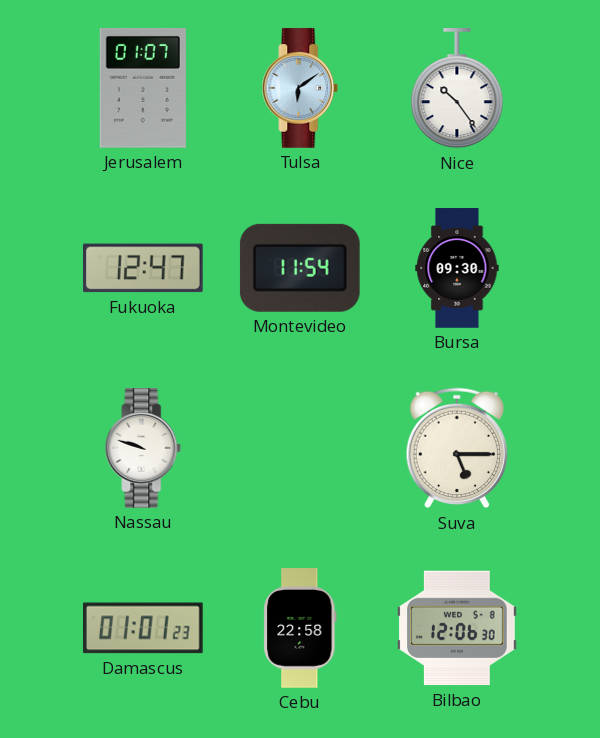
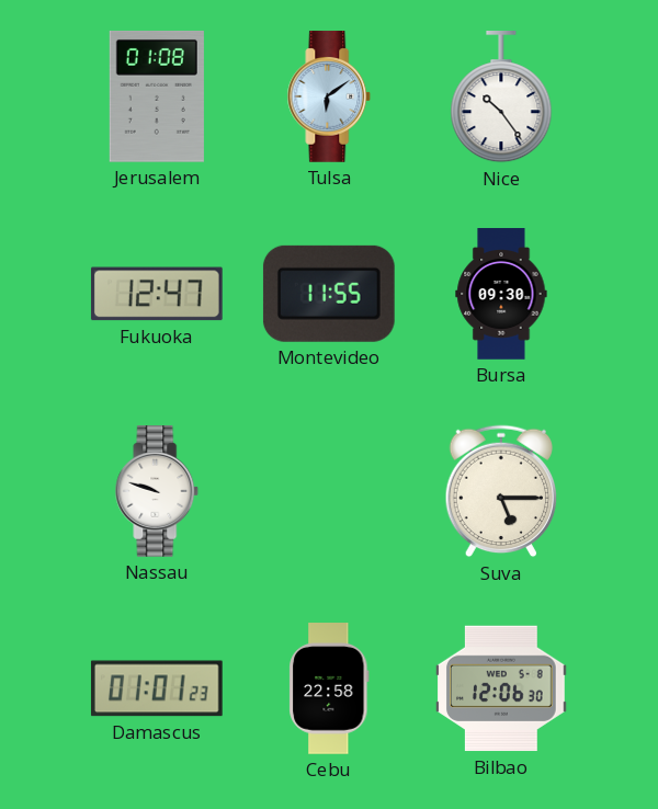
Jerusalem: 01:07 -> 01:08
Montevideo: 11:54 -> 11:55
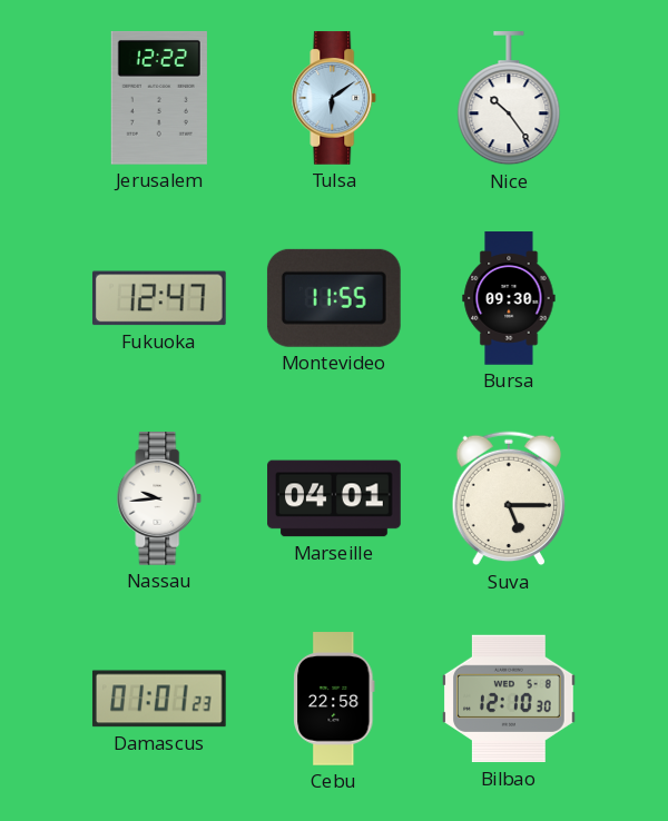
Jerusalem: 01:08 -> 12:22
Nassau: 9:48 -> 9:44
Marseille: none -> 04:01
Bilbao: 12:06 -> 12:10
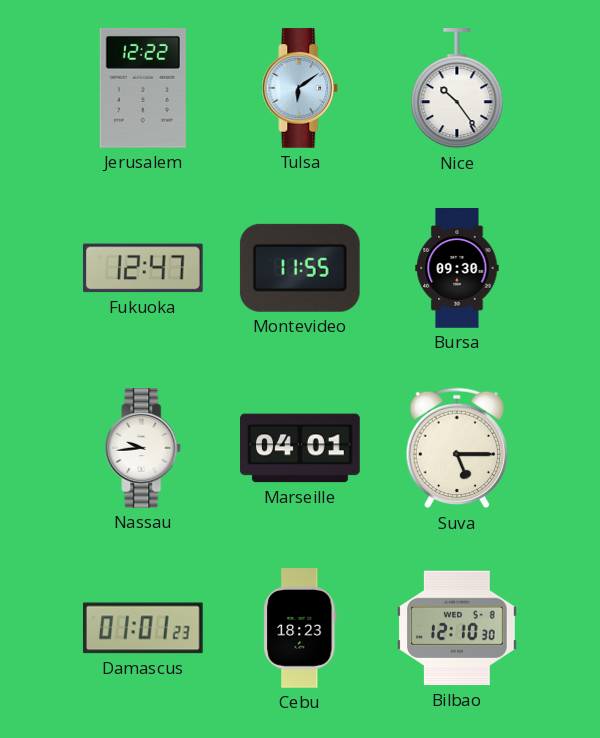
Cebu: 22:58 -> 18:23
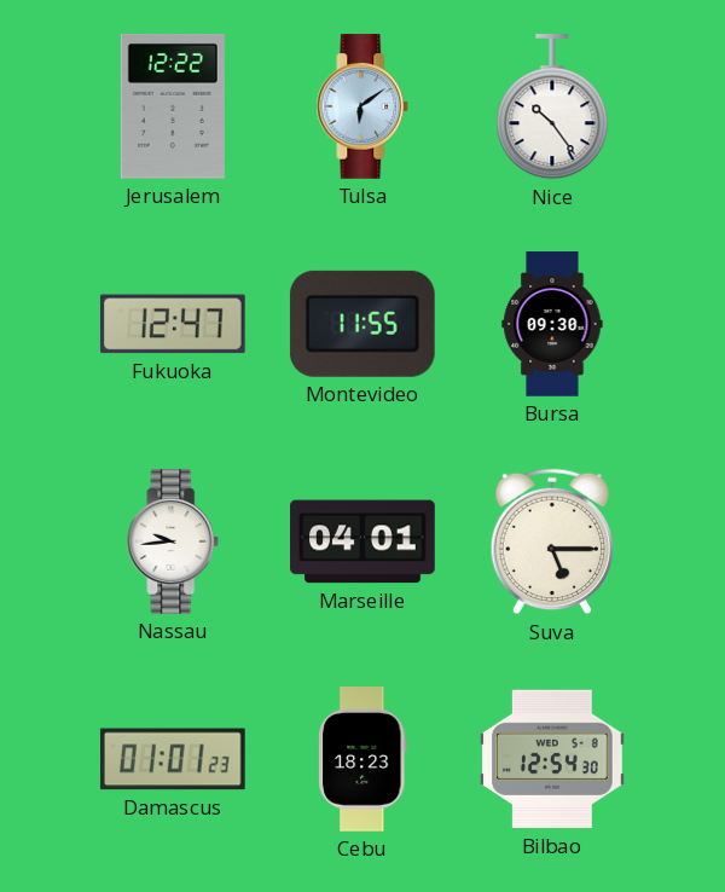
Bilbao: 12:10 -> 12:54
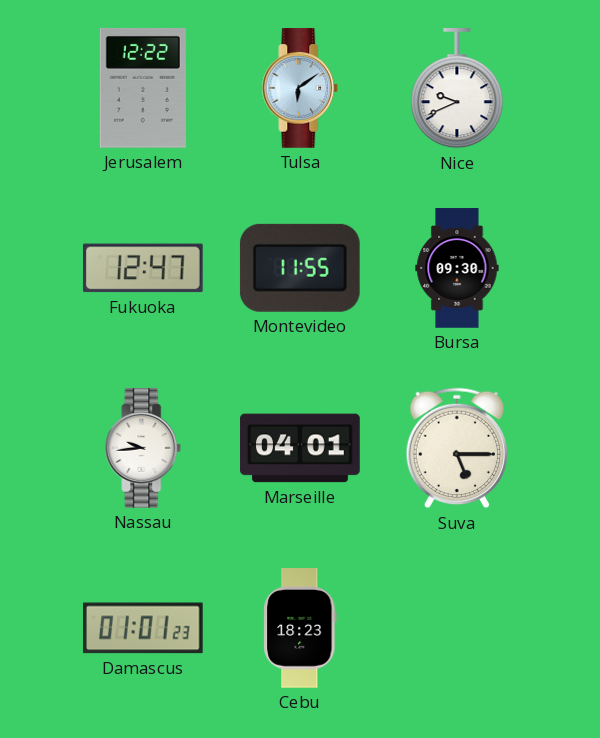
Nice: 10:24 -> 9:41
Bilbao: 12:54 -> none
